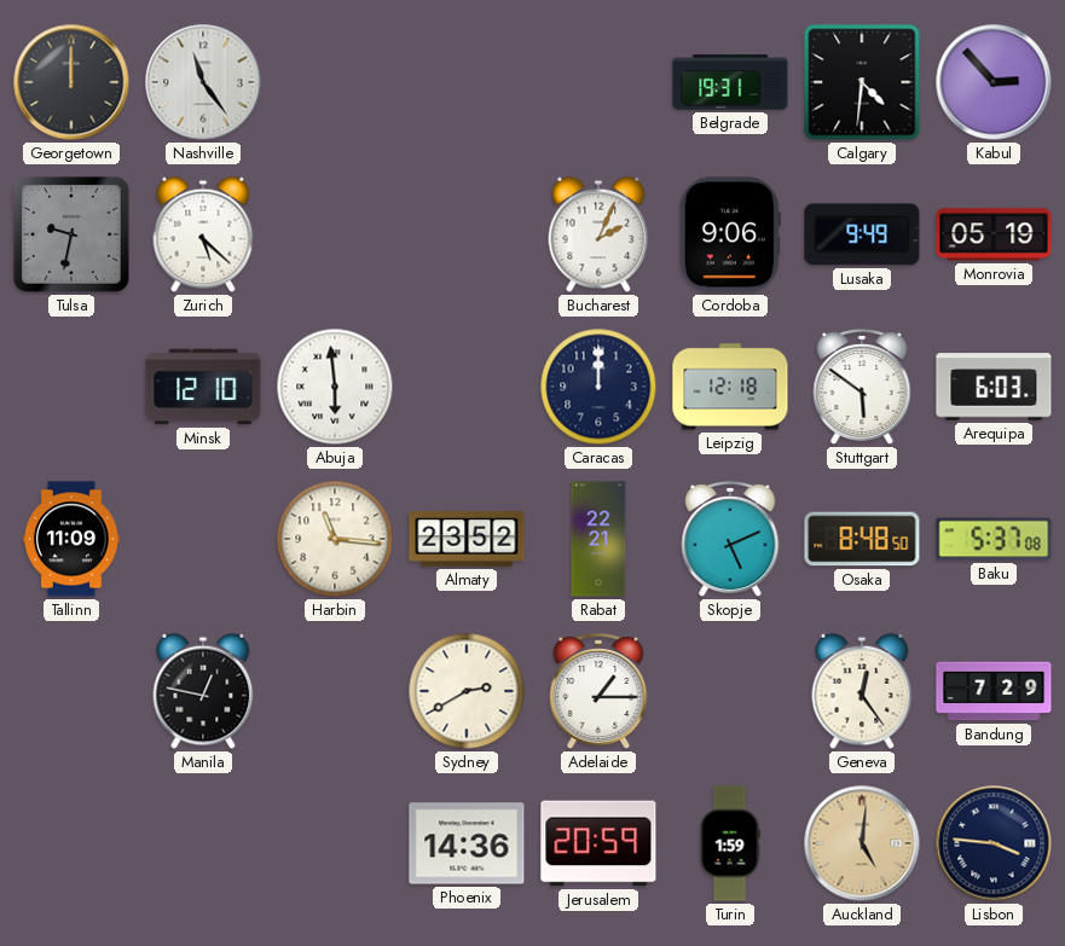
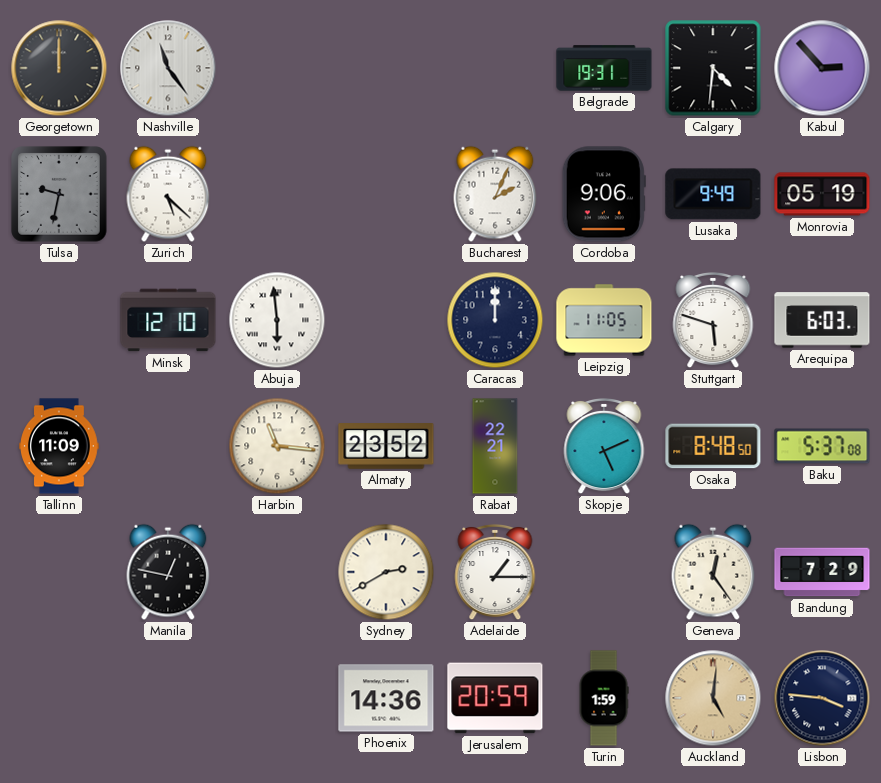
Leipzig: 12:18 -> 11:05
Stuttgart: 5:51 -> 5:48
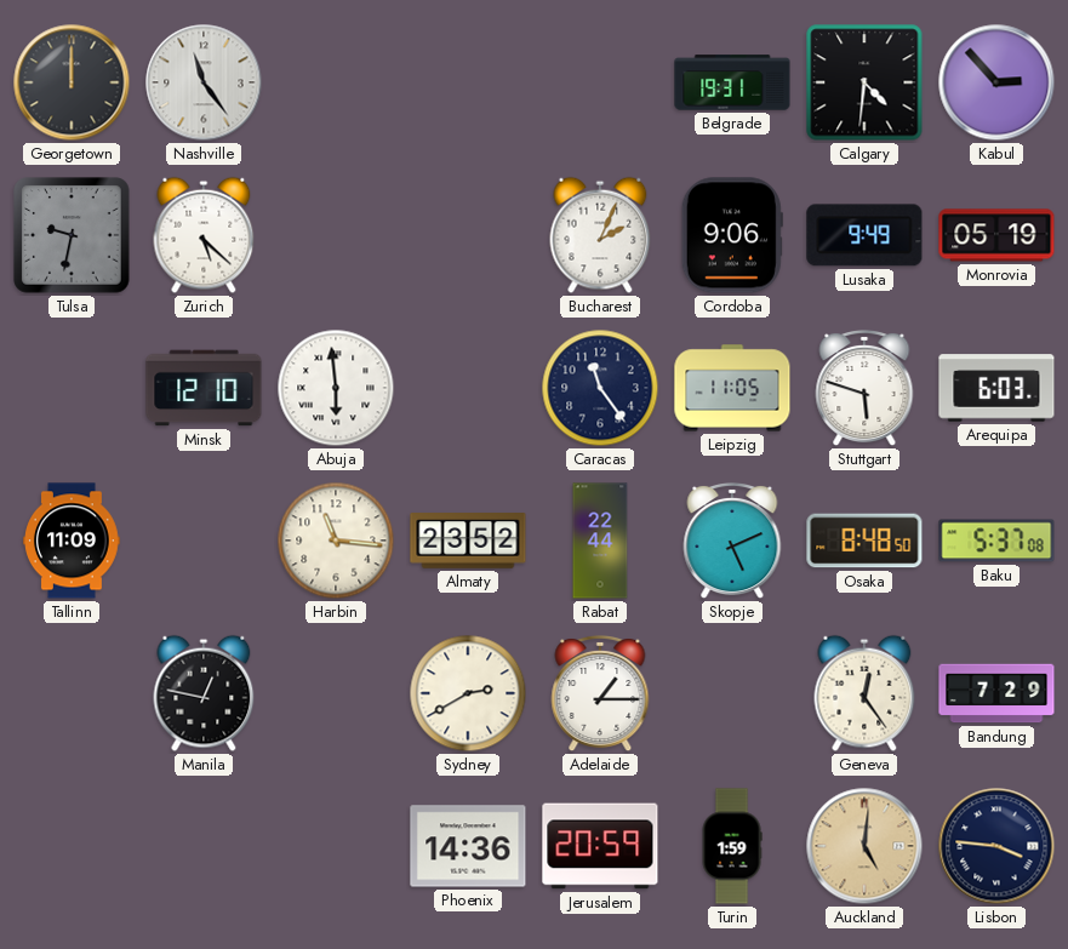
Caracas: 12:00 -> 11:24
Rabat: 22:21 -> 22:44
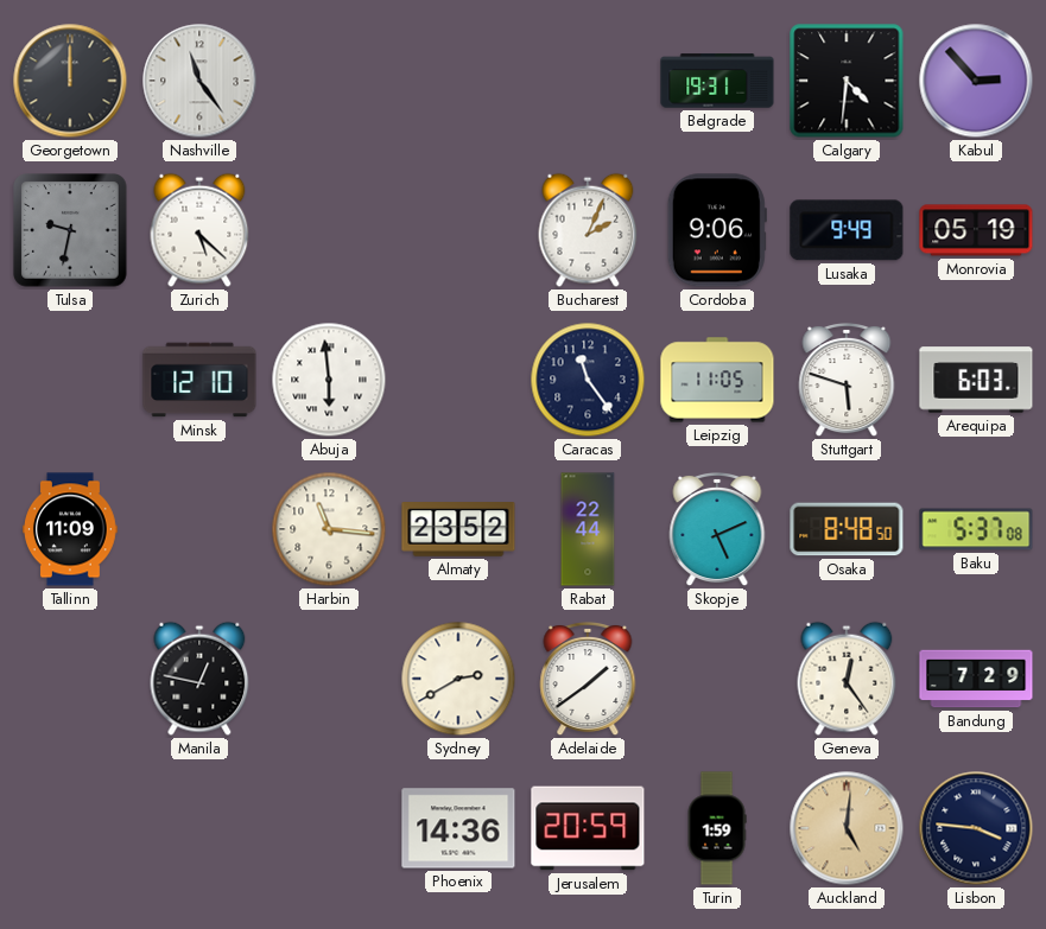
Adelaide: 1:15 -> 1:39
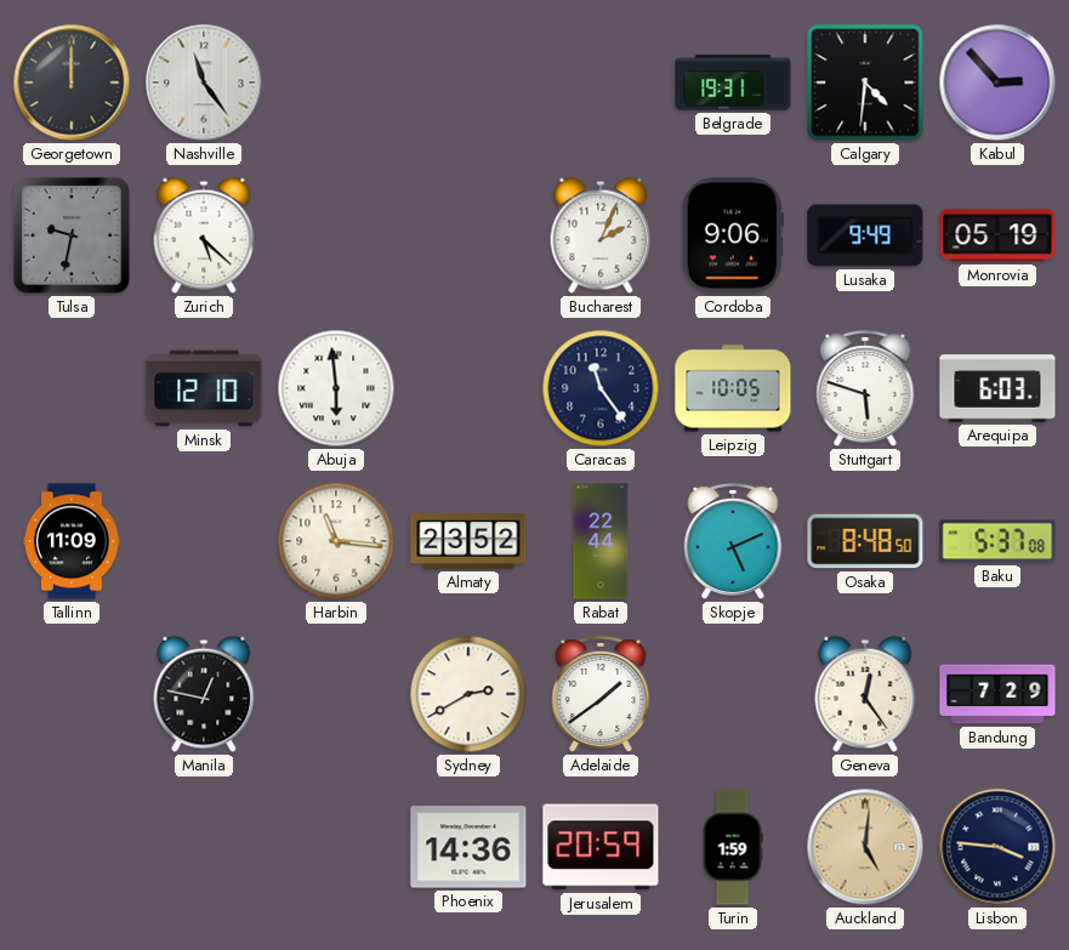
Leipzig: 11:05 -> 10:05
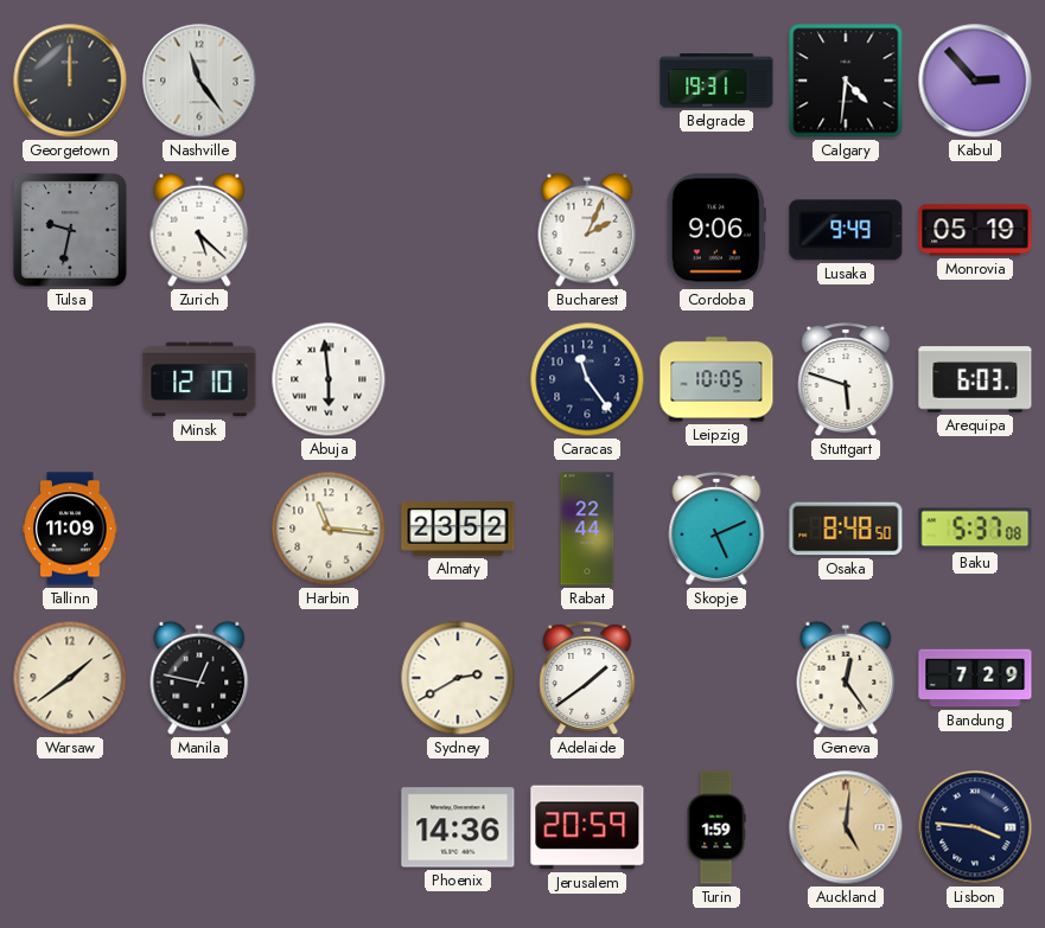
Warsaw: none -> 1:39
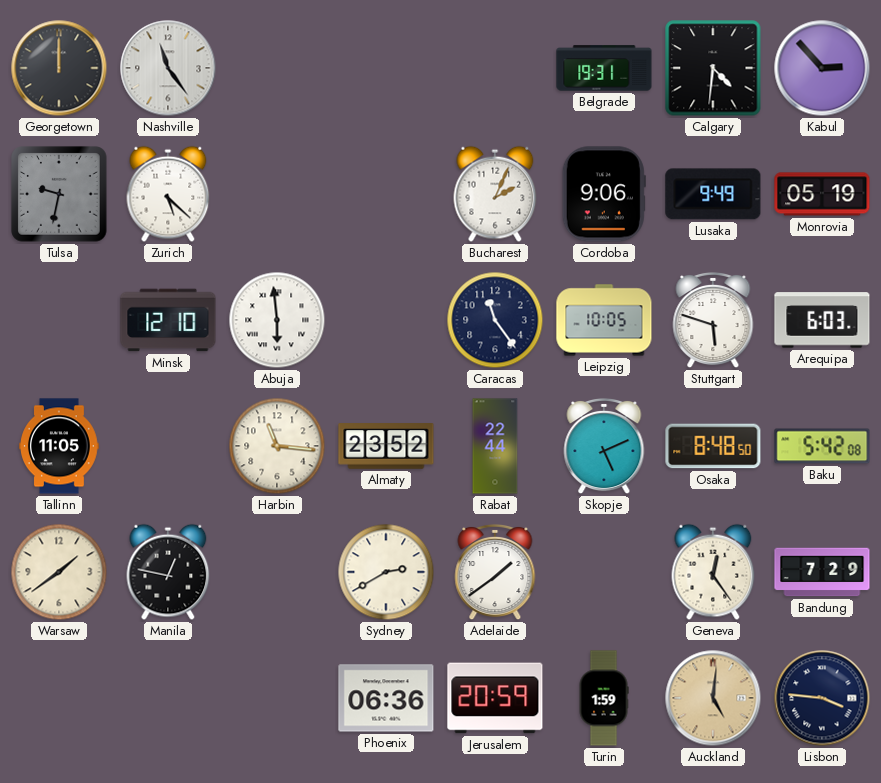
Tallinn: 11:09 -> 11:05
Baku: 5:37 -> 5:42
Phoenix: 14:36 -> 06:36
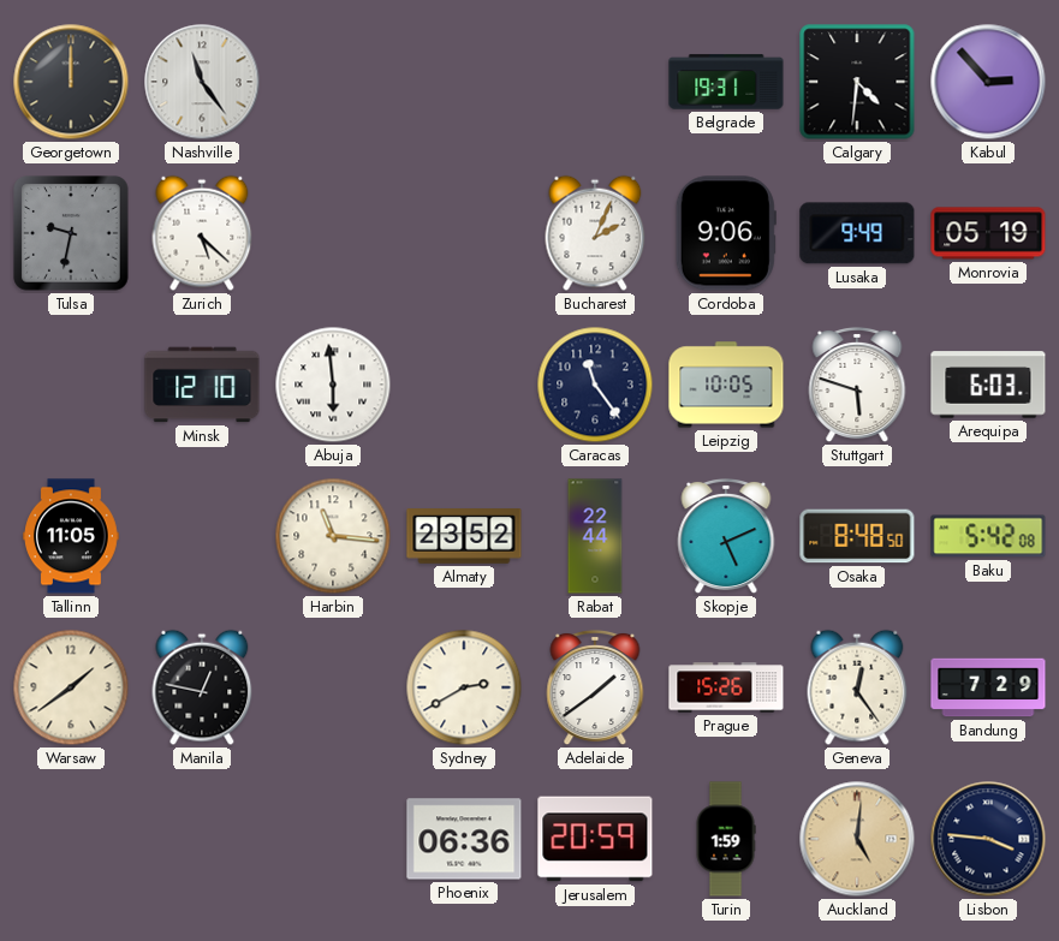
Prague: none -> 15:26
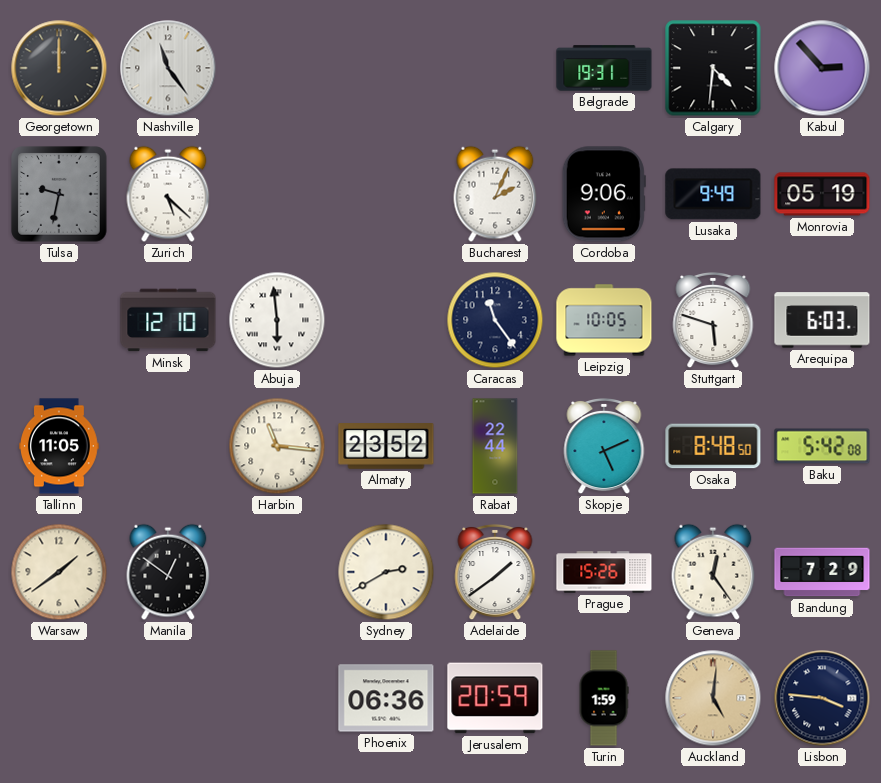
Manila: 12:47 -> 12:51
